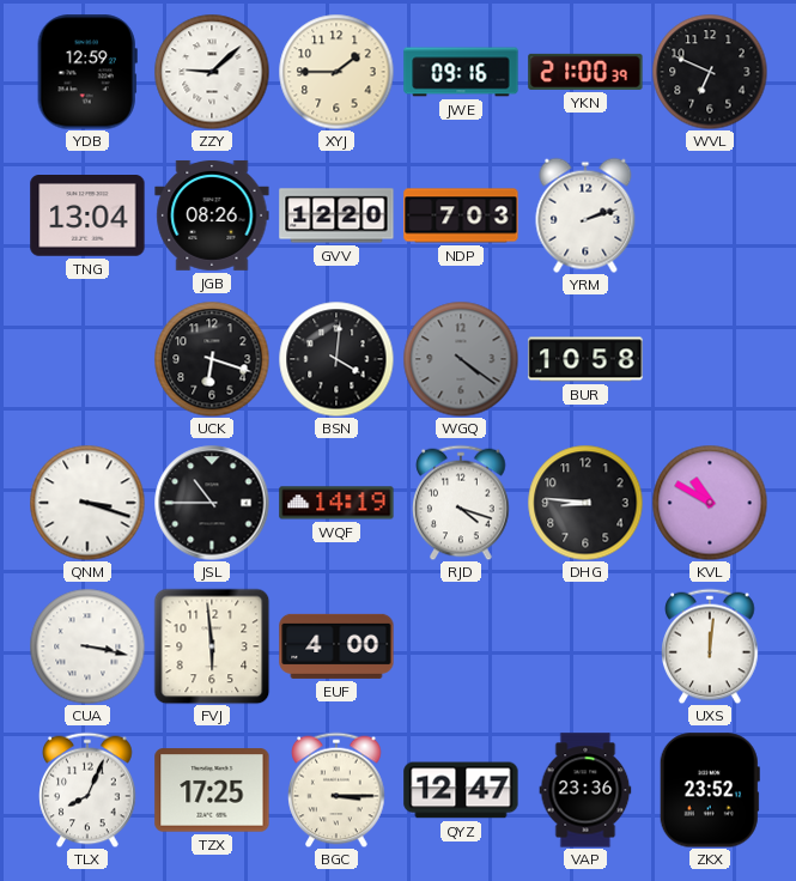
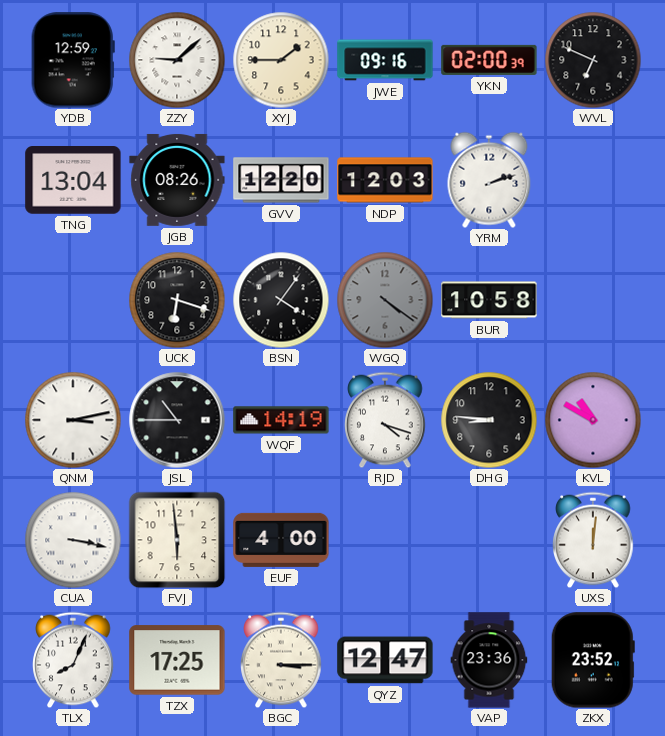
YKN: 21:00 -> 02:00
NDP: 7:03 -> 12:03
BSN: 4:01 -> 4:06
QNM: 3:18 -> 3:13
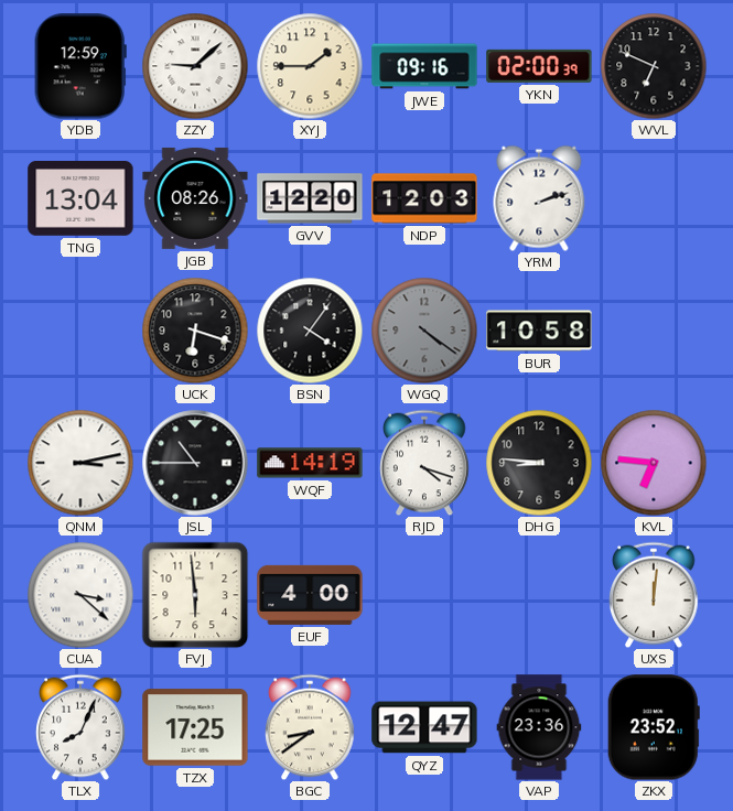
KVL: 10:50 -> 6:46
CUA: 3:17 -> 3:22
BGC: 3:15 -> 8:39
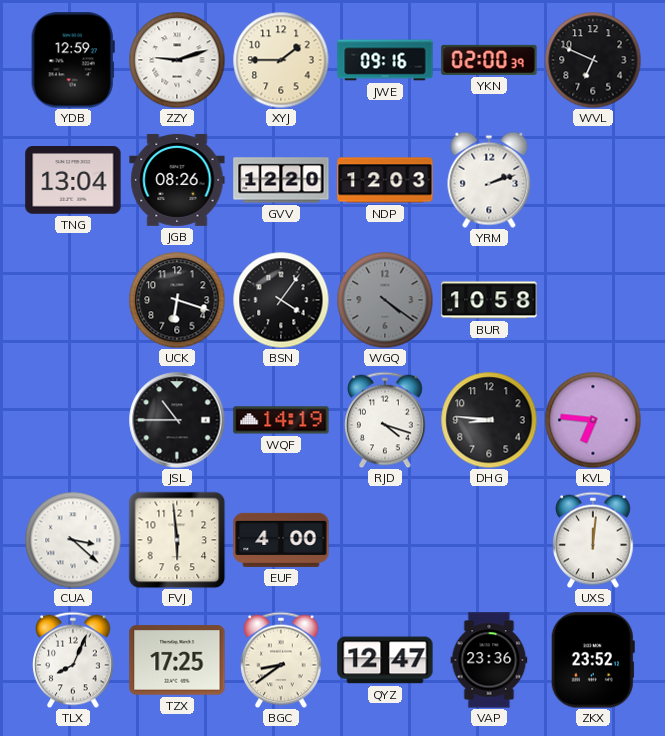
ZZY: 9:08 -> 9:12
QNM: 3:13 -> none
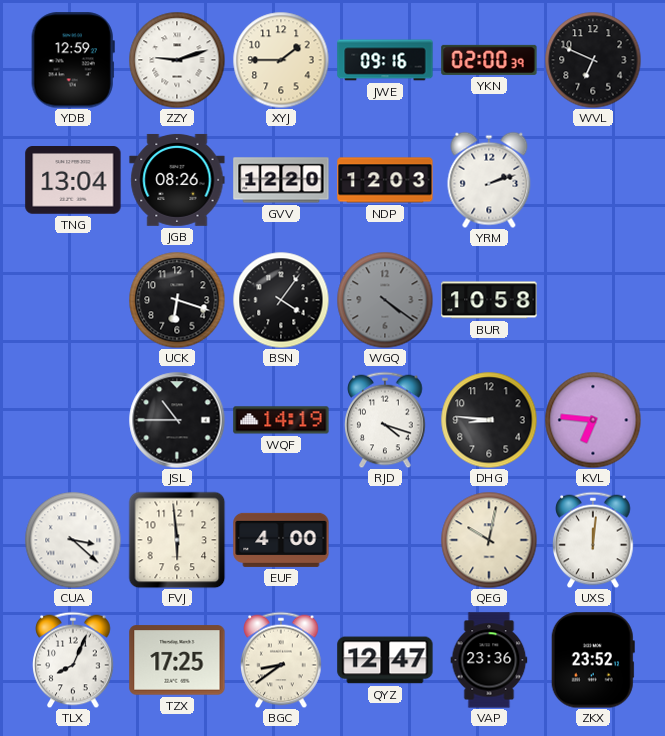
QEG: none -> 10:02
